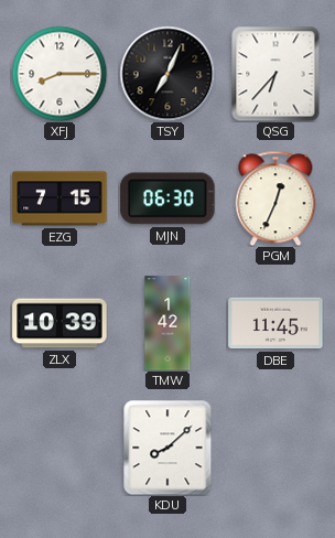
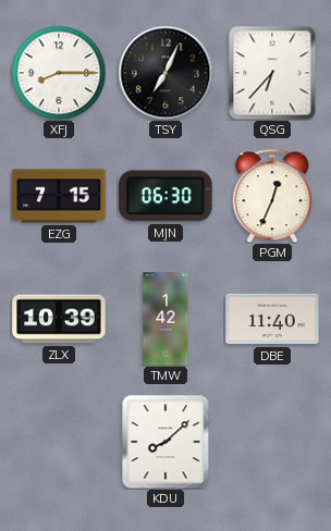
DBE: 11:45 -> 11:40
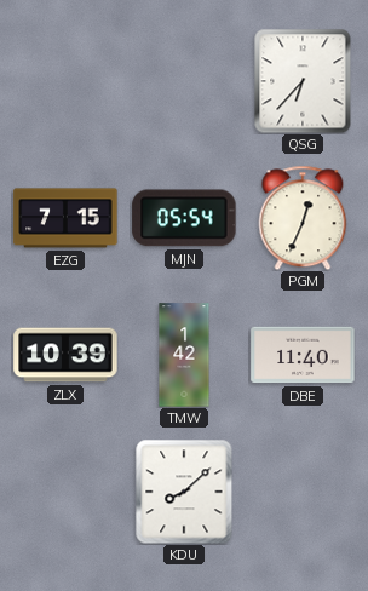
XFJ: 8:15 -> none
TSY: 7:04 -> none
MJN: 06:30 -> 05:54
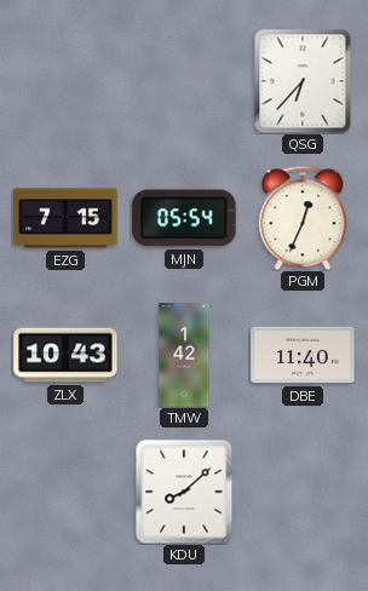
ZLX: 10:39 -> 10:43
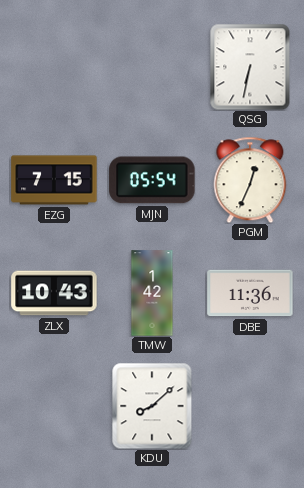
QSG: 6:37 -> 6:32
DBE: 11:40 -> 11:36
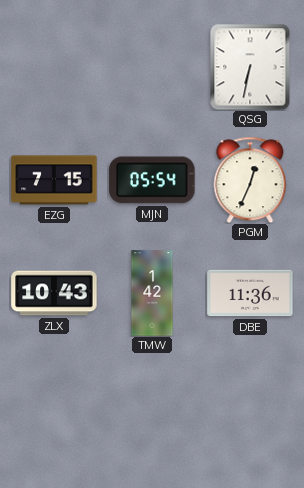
KDU: 8:08 -> none
